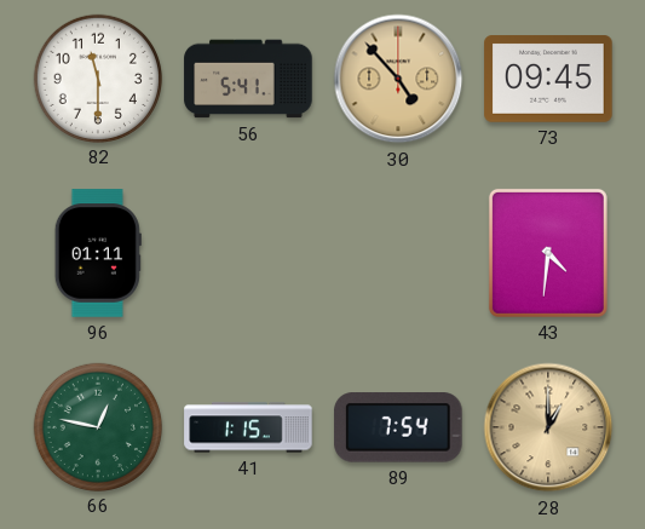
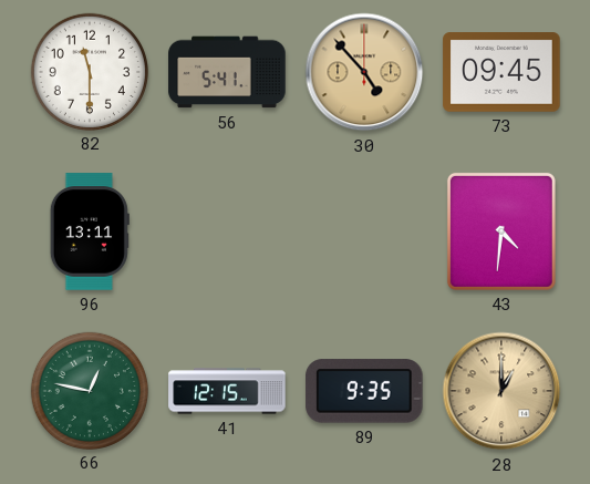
96: 01:11 -> 13:11
41: 1:15 -> 12:15
89: 7:54 -> 9:35
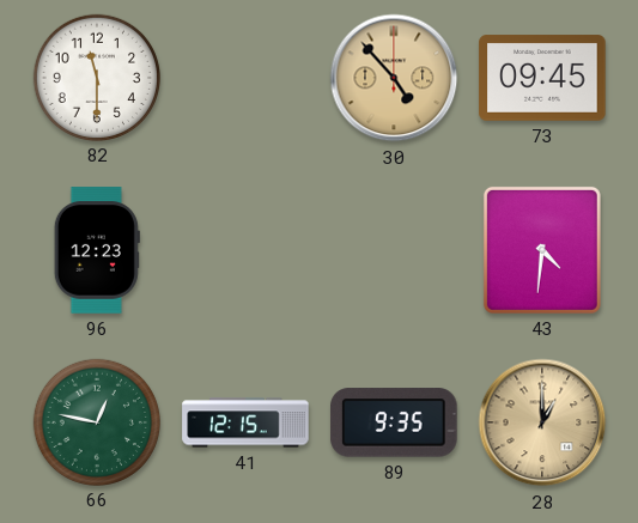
56: 5:41 -> none
96: 13:11 -> 12:23
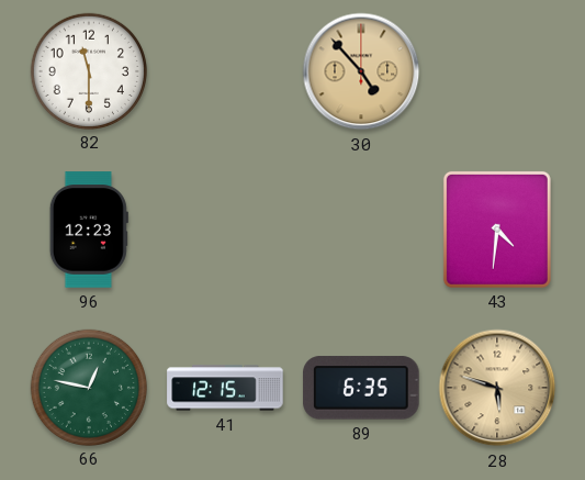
73: 09:45 -> none
89: 9:35 -> 6:35
28: 1:00 -> 5:48
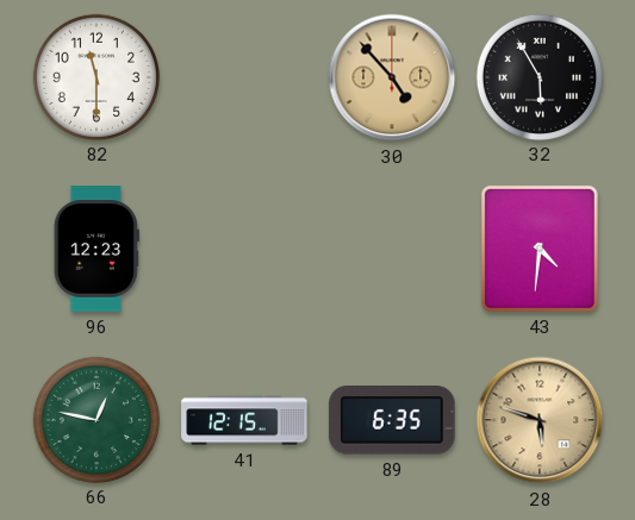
32: none -> 5:55
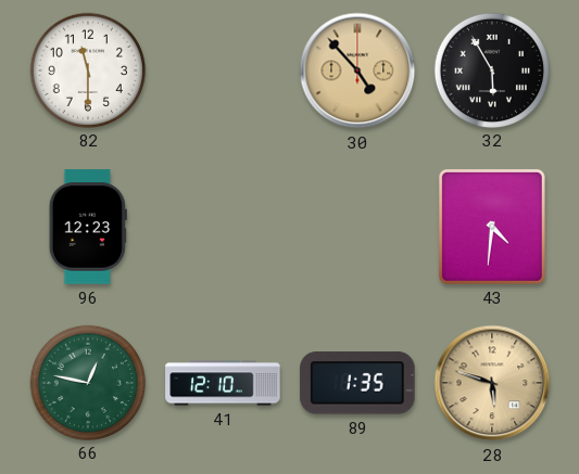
41: 12:15 -> 12:10
89: 6:35 -> 1:35
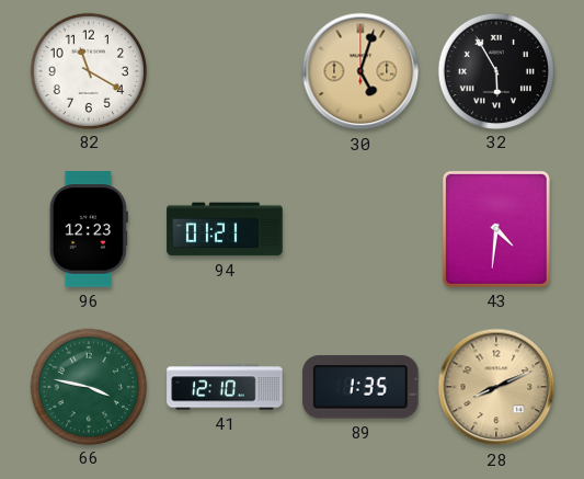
82: 11:30 -> 11:20
30: 4:53 -> 5:03
94: none -> 01:21
66: 12:47 -> 3:47
28: 5:48 -> 8:11
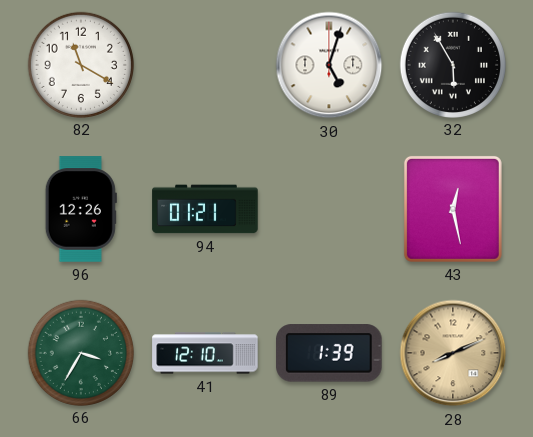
30 dial: champagne -> white
96: 12:23 -> 12:26
43: 4:31 -> 12:28
66: 3:47 -> 3:35
89: 1:35 -> 1:39
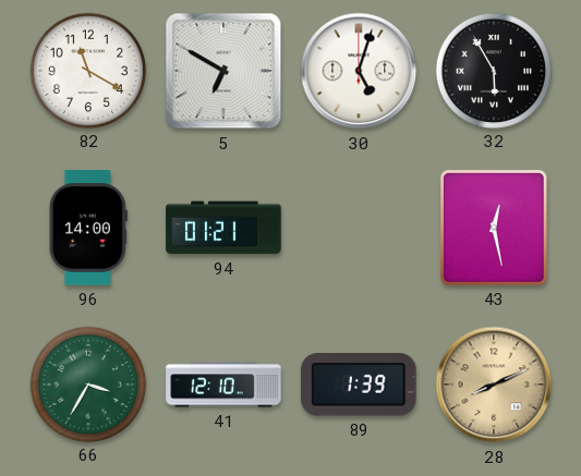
5: none -> 6:50
96: 12:26 -> 14:00
